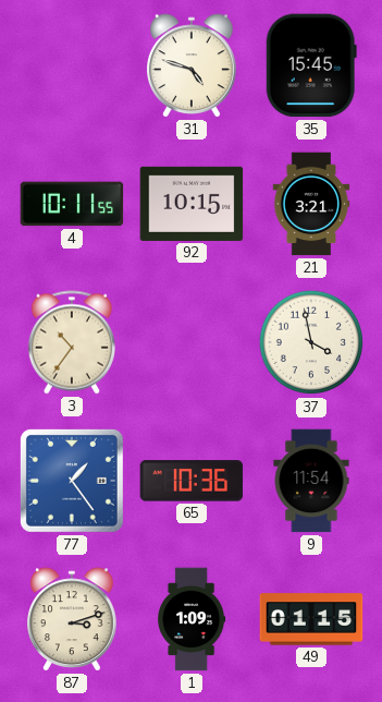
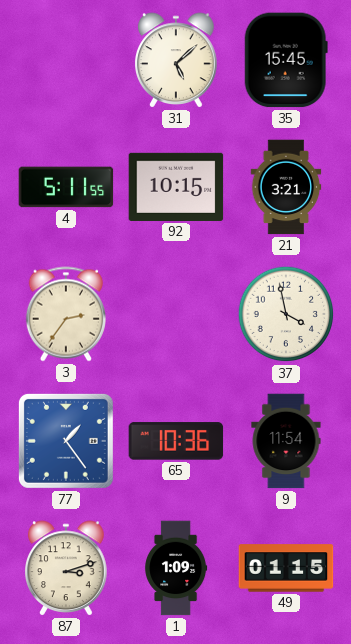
31: 4:48 -> 5:08
4: 10:11 -> 5:11
3: 10:36 -> 2:36
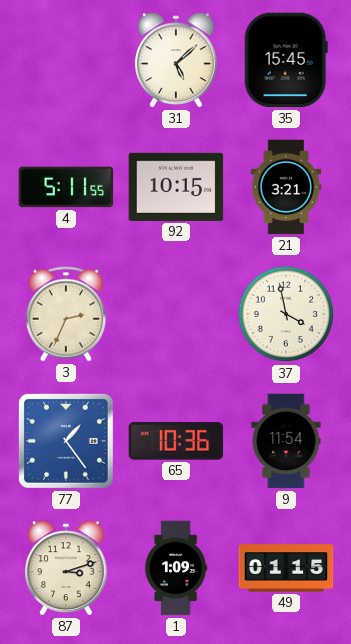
3: 2:36 -> 2:34
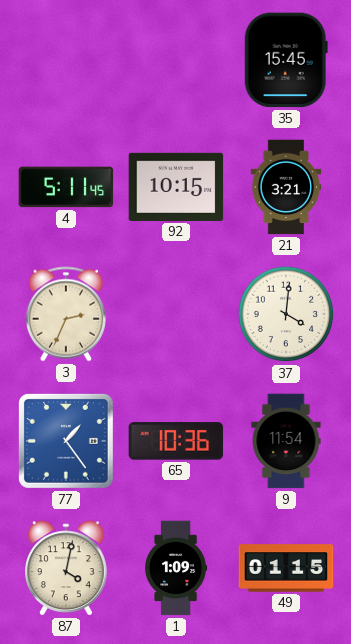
31: 5:08 -> none
4: 5:11:55 -> 5:11:45
37: 3:58 -> 4:01
87: 3:12 -> 4:02
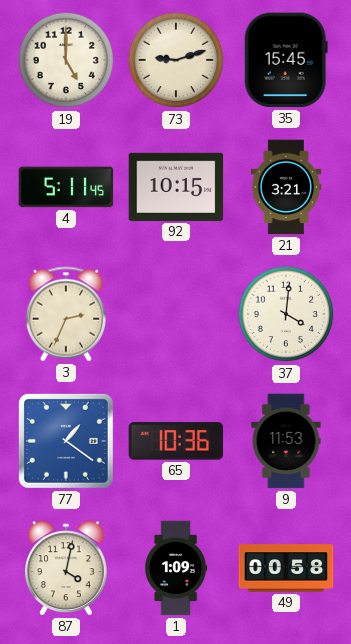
19: none -> 5:00
73: none -> 9:12
77: 1:24 -> 1:21
9: 11:54 -> 11:53
49: 01:15 -> 00:58
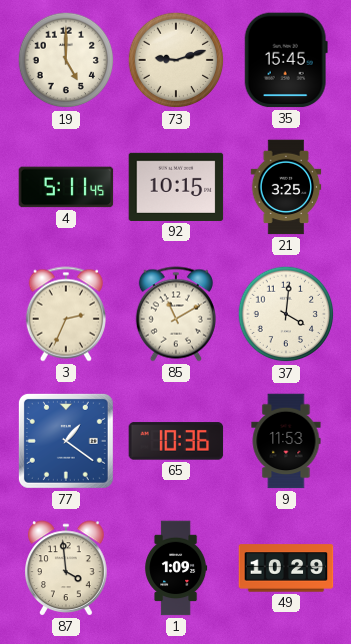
21: 3:21 -> 3:25
85: none -> 11:10
87: 4:02 -> 3:59
49: 00:58 -> 10:29
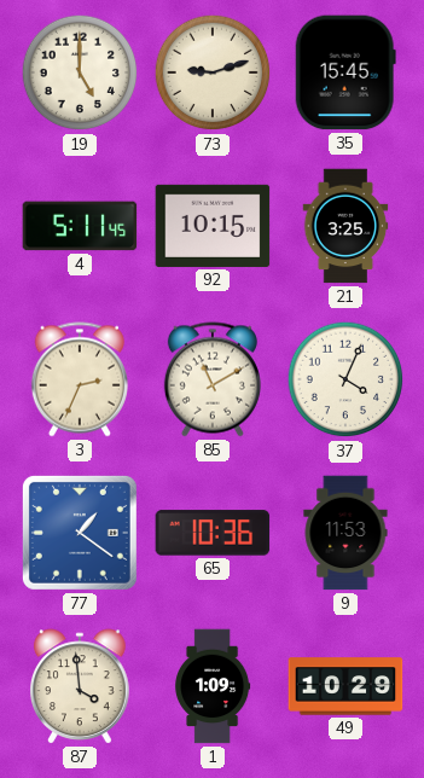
37: 4:01 -> 4:04
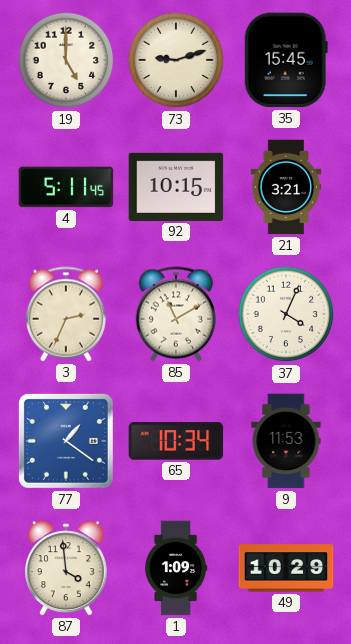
21: 3:25 -> 3:21
65: 10:36 -> 10:34
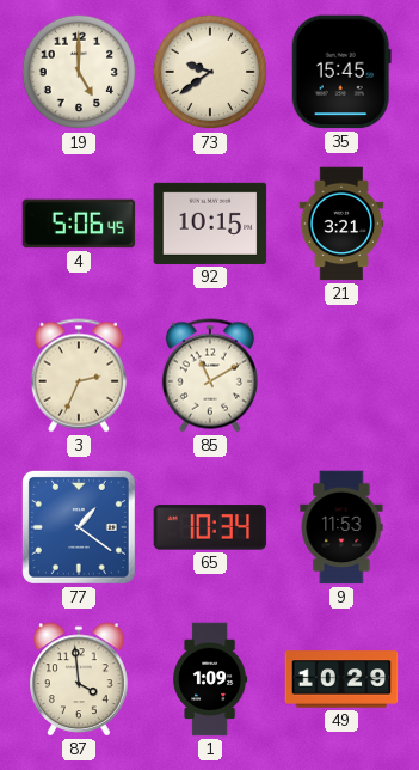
73: 9:12 -> 9:39
4: 5:11 -> 5:06
37: 4:04 -> none
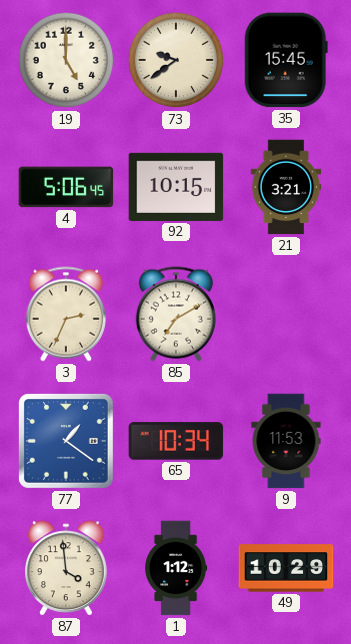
85: 11:10 -> 7:10
1: 1:09 -> 1:12
